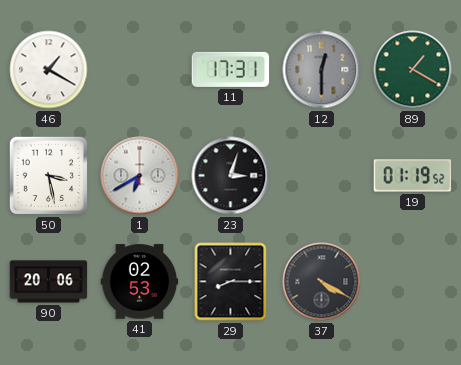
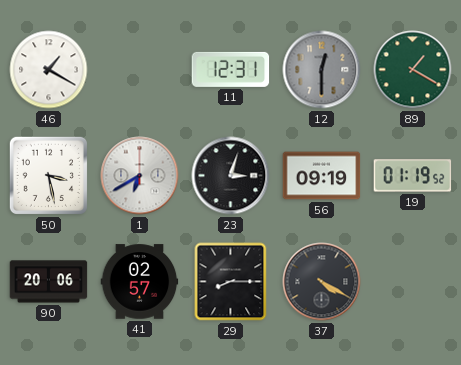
11: 17:31 -> 12:31
56: none -> 09:19
41: 02:53 -> 02:57
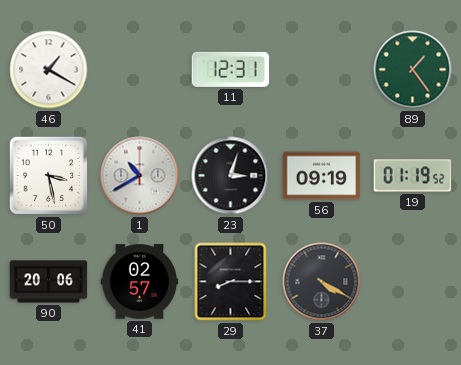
12: 12:30 -> none
89: 1:20 -> 1:24
1: 6:40 -> 10:40
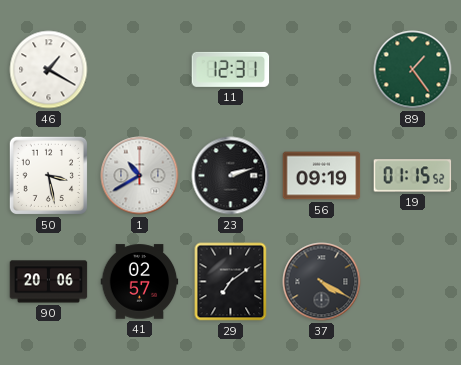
23: 3:03 -> 2:12
19: 01:19 -> 01:15
29: 8:15 -> 7:09
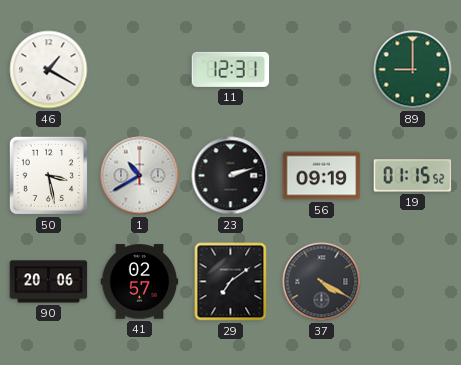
89: 1:24 -> 9:00
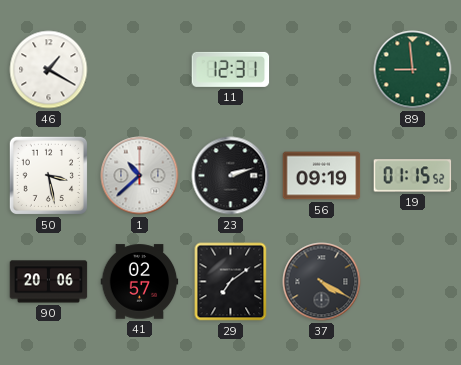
89: 9:00 -> 8:59
1: 10:40 -> 10:38
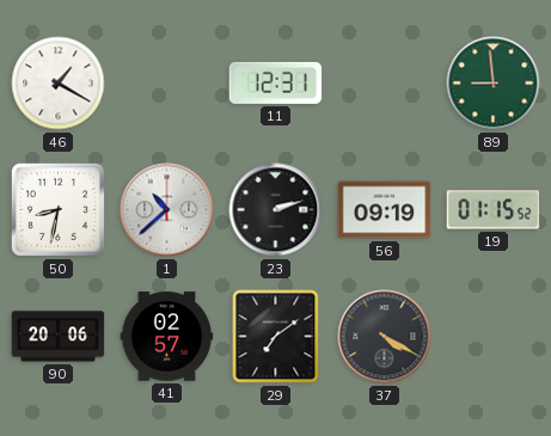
50: 3:28 -> 8:32
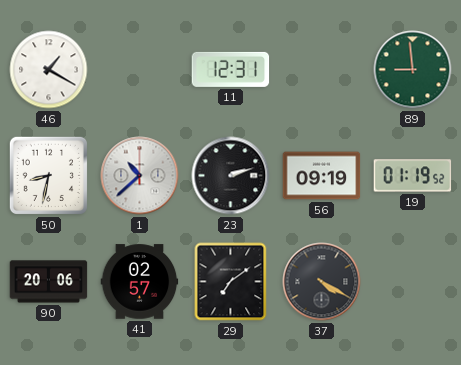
19: 01:15 -> 01:19
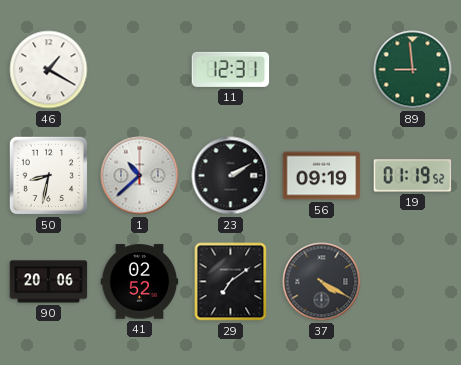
23: 2:12 -> 2:10
41: 02:57 -> 02:52
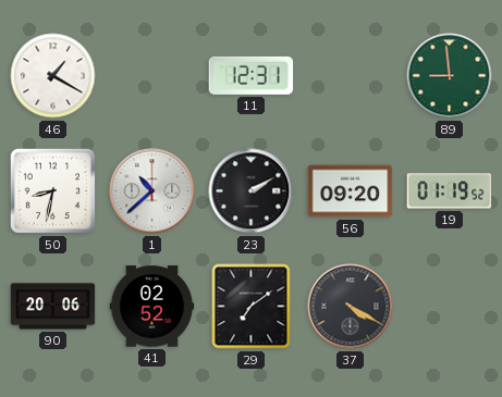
56: 09:19 -> 09:20
